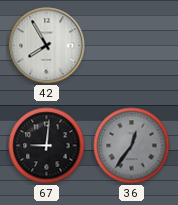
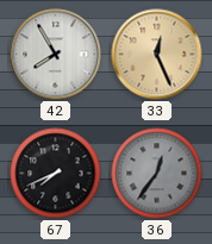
33: none -> 12:26
67: 9:01 -> 7:41
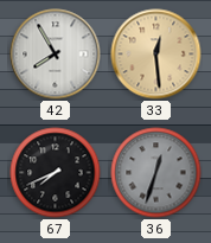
33: 12:26 -> 12:29
36: 12:36 -> 12:33
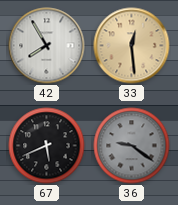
67: 7:41 -> 5:41
36: 12:33 -> 9:21
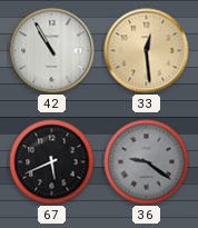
42: 7:55 -> 10:55
